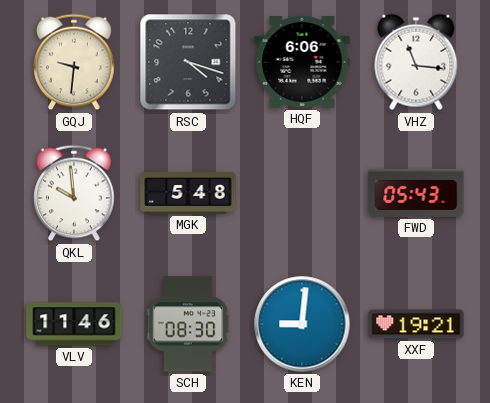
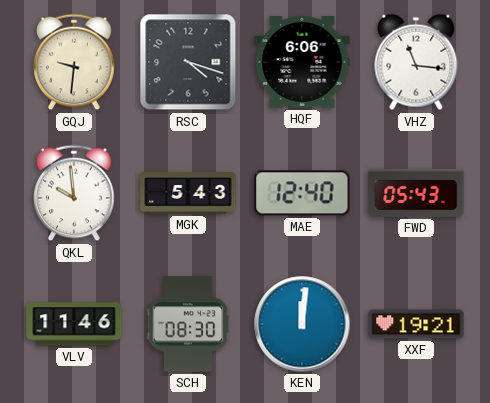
MGK: 5:48 -> 5:43
MAE: none -> 12:40
KEN: 9:01 -> 12:01
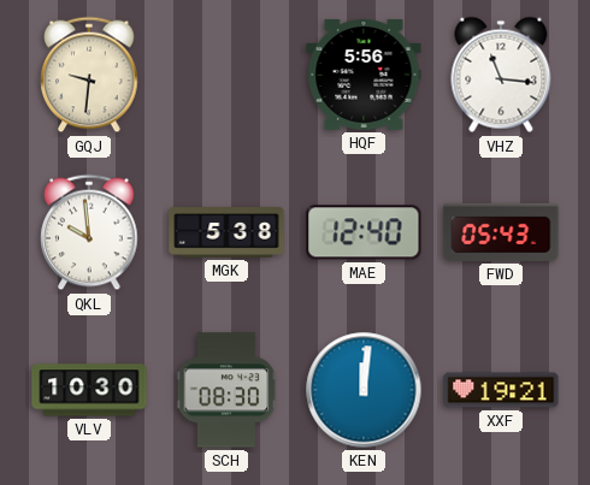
RSC: 4:18 -> none
HQF: 6:06 -> 5:56
MGK: 5:43 -> 5:38
VLV: 11:46 -> 10:30
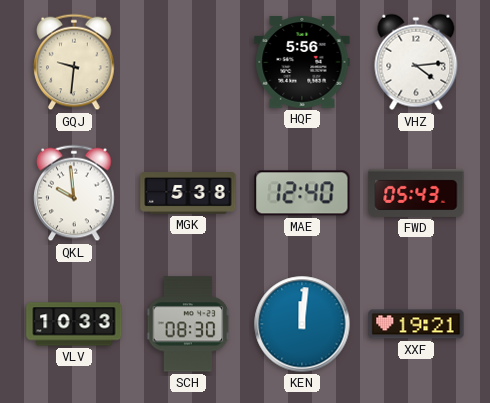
VHZ: 11:16 -> 4:14
VLV: 10:30 -> 10:33
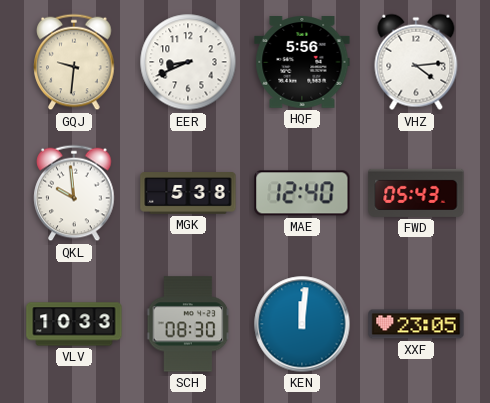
EER: none -> 8:41
XXF: 19:21 -> 23:05
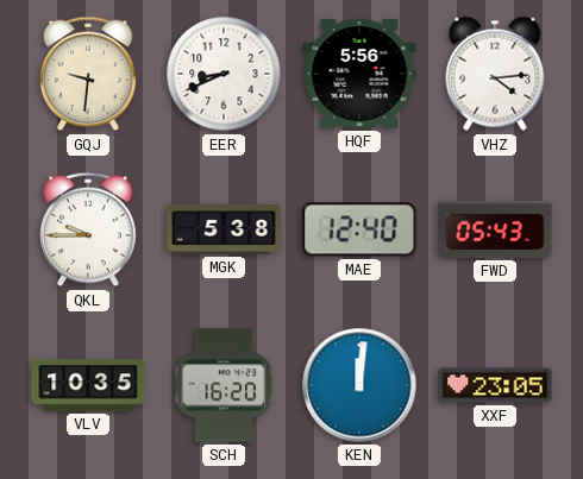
QKL: 9:59 -> 9:45
VLV: 10:33 -> 10:35
SCH: 08:30 -> 16:20
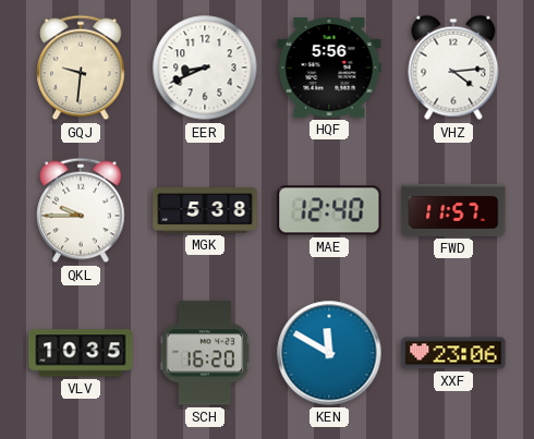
FWD: 05:43 -> 11:57
KEN: 12:01 -> 11:50
XXF: 23:05 -> 23:06
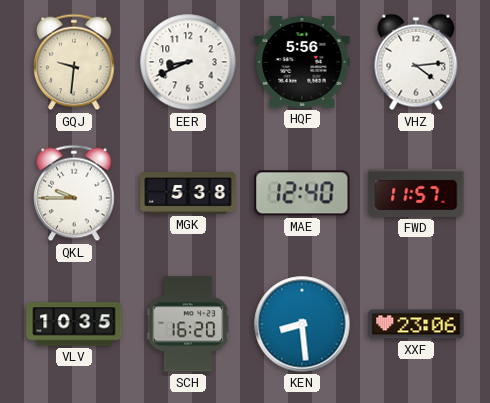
KEN: 11:50 -> 8:29
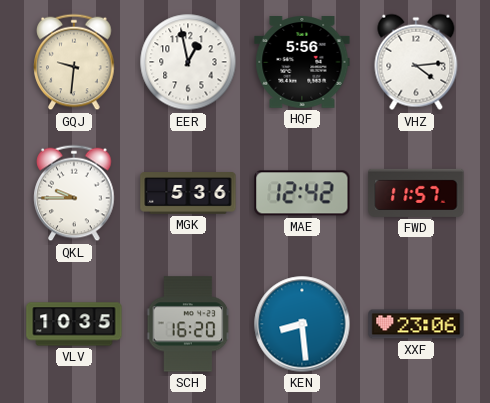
EER: 8:41 -> 12:58
MGK: 5:38 -> 5:36
MAE: 12:40 -> 12:42
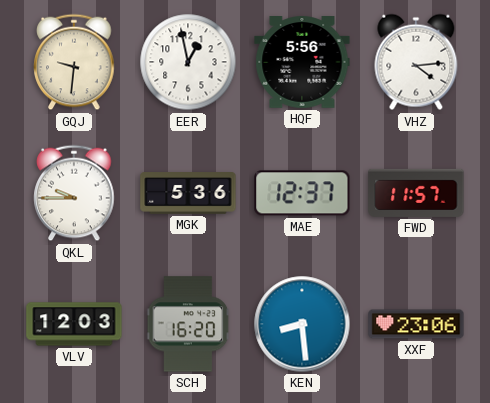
MAE: 12:42 -> 12:37
VLV: 10:35 -> 12:03
